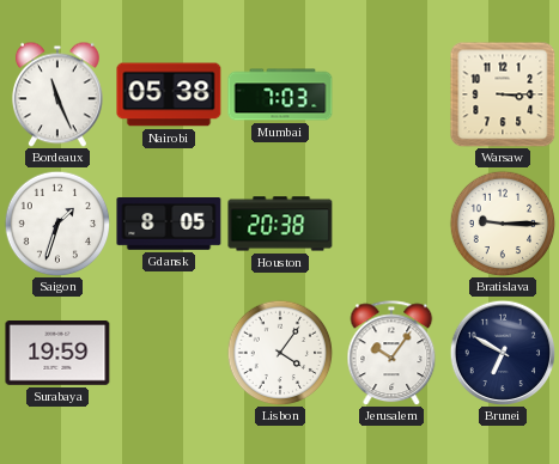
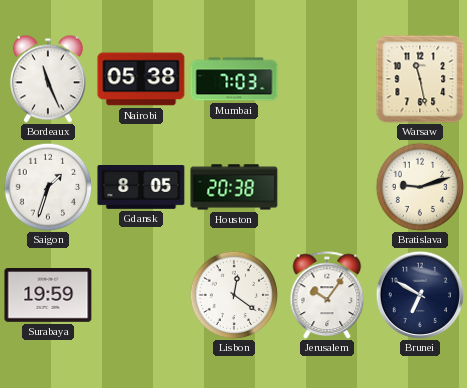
Warsaw: 3:15 -> 11:28
Bratislava: 9:15 -> 9:12
Lisbon: 4:06 -> 12:21
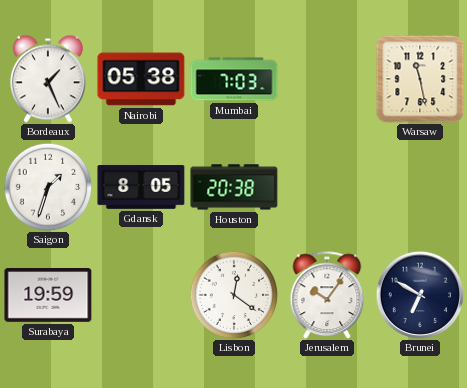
Bordeaux: 11:26 -> 1:26
Bratislava: 9:12 -> none
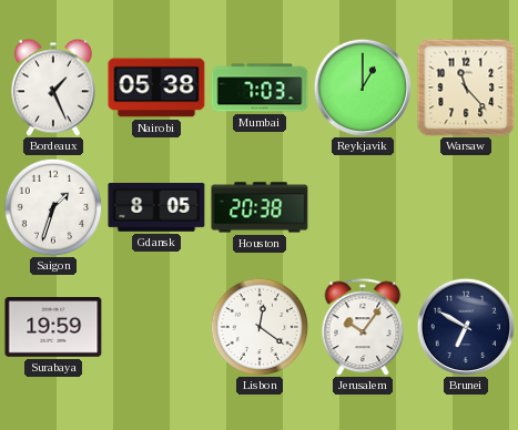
Reykjavik: none -> 1:00
Warsaw: 11:28 -> 11:23
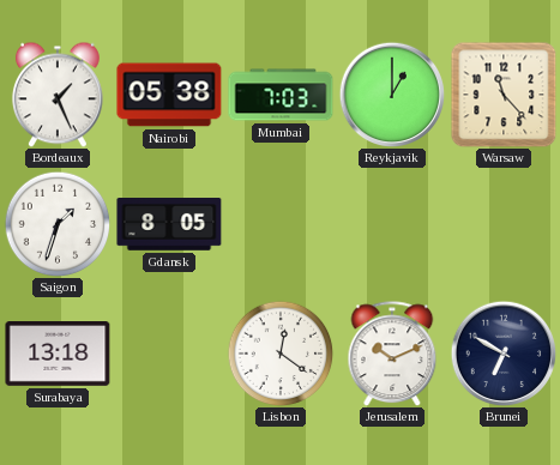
Houston: 20:38 -> none
Surabaya: 19:59 -> 13:18
Jerusalem: 10:06 -> 10:11
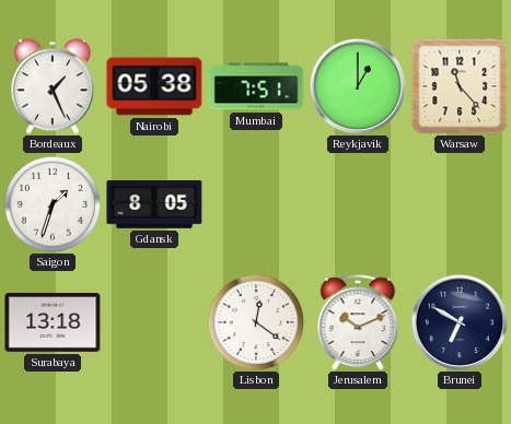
Mumbai: 7:03 -> 7:51
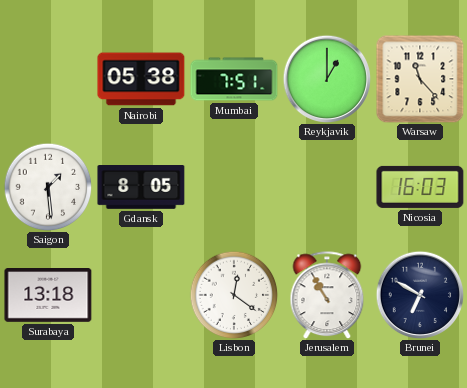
Bordeaux: 1:26 -> none
Saigon: 1:33 -> 1:29
Nicosia: none -> 16:03
Jerusalem: 10:11 -> 10:55
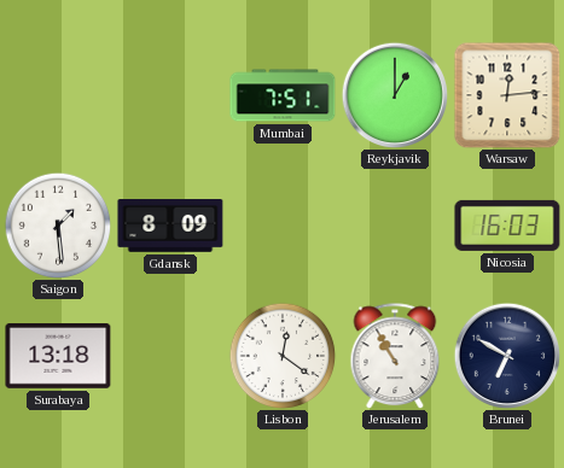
Nairobi: 05:38 -> none
Warsaw: 11:23 -> 12:14
Gdansk: 8:05 -> 8:09
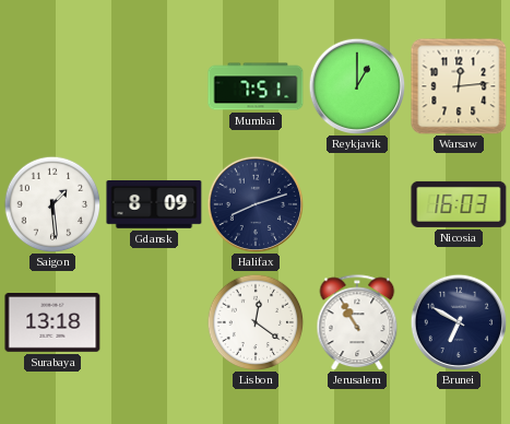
Halifax: none -> 8:12
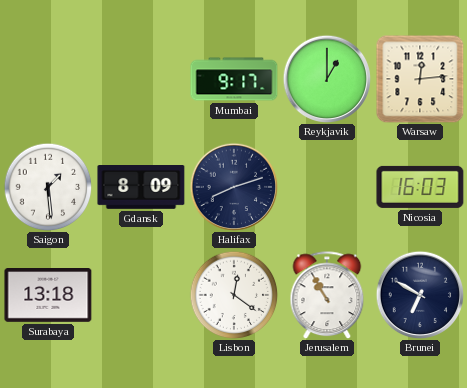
Mumbai: 7:51 -> 9:17
